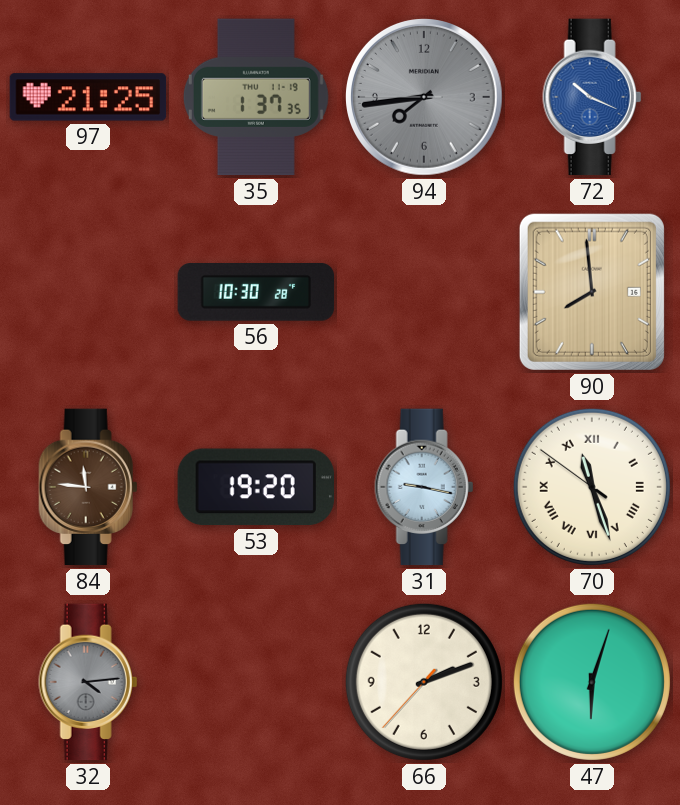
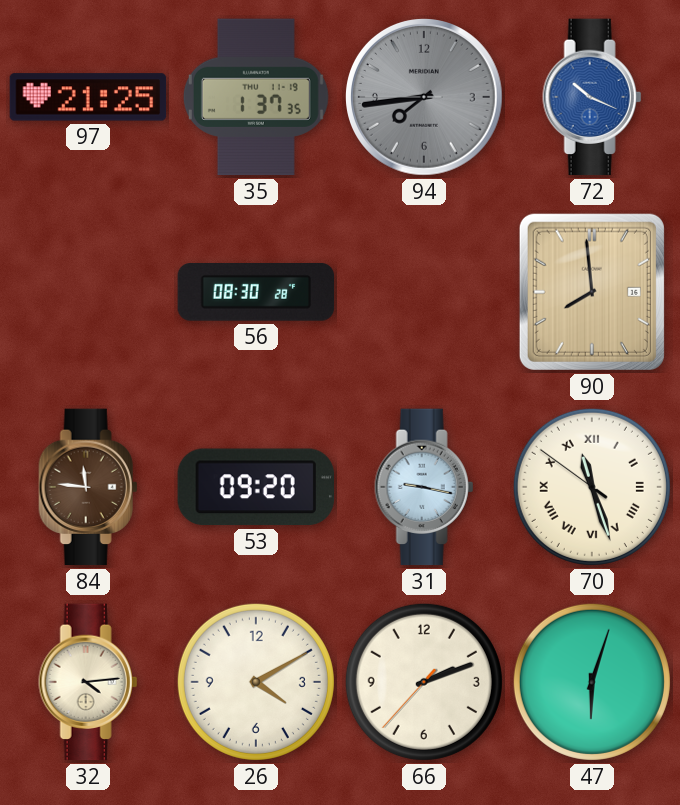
56: 10:30 -> 08:30
53: 19:20 -> 09:20
32 dial: grey -> cream
26: none -> 4:10
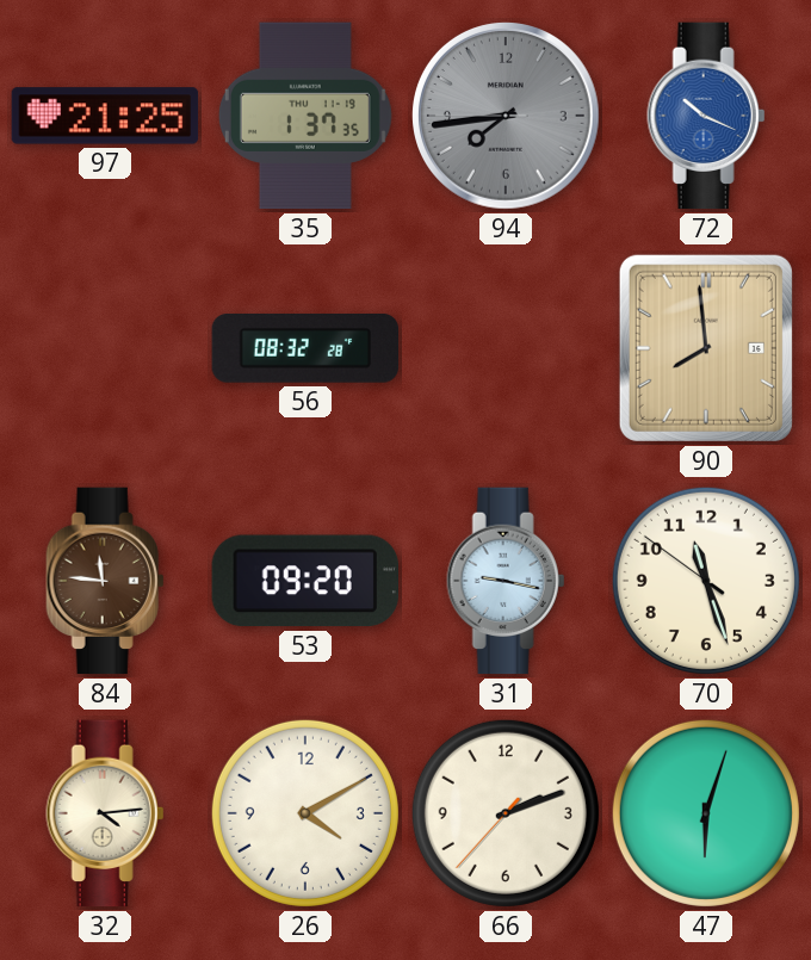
56: 08:30 -> 08:32
70 numerals: Roman -> Arabic
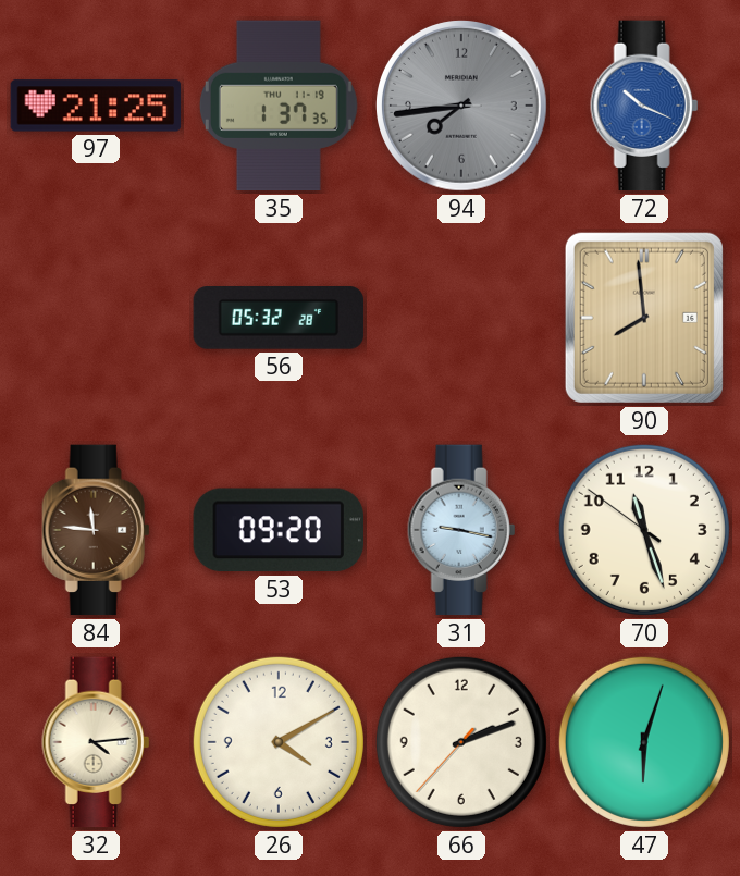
56: 08:32 -> 05:32
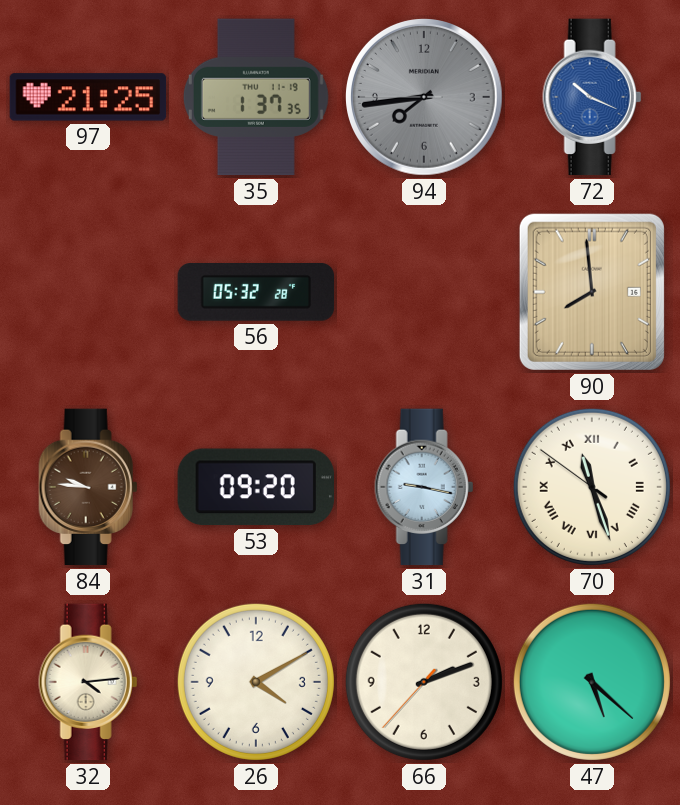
84: 11:46 -> 9:46
70 numerals: Arabic -> Roman
47: 6:03 -> 5:22
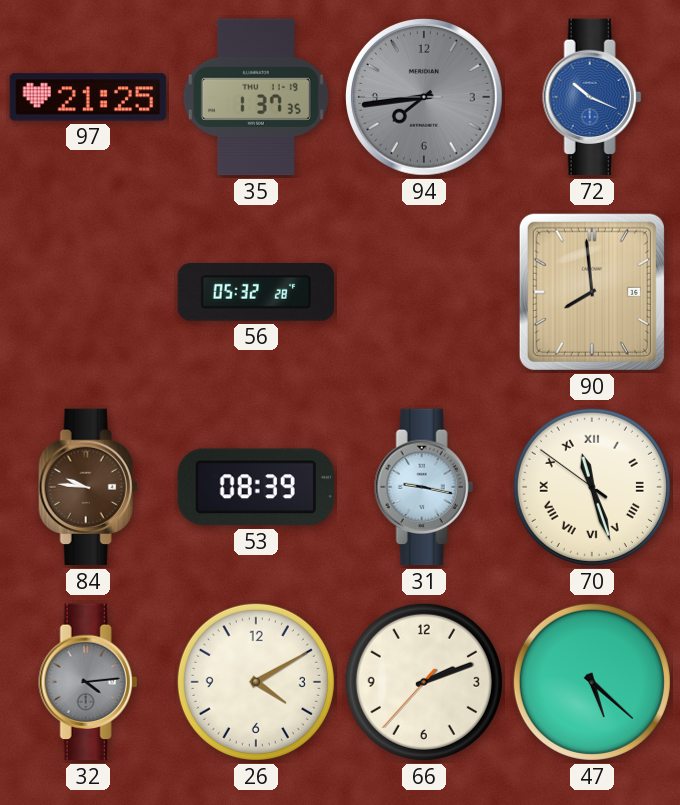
53: 09:20 -> 08:39
32 dial: cream -> grey
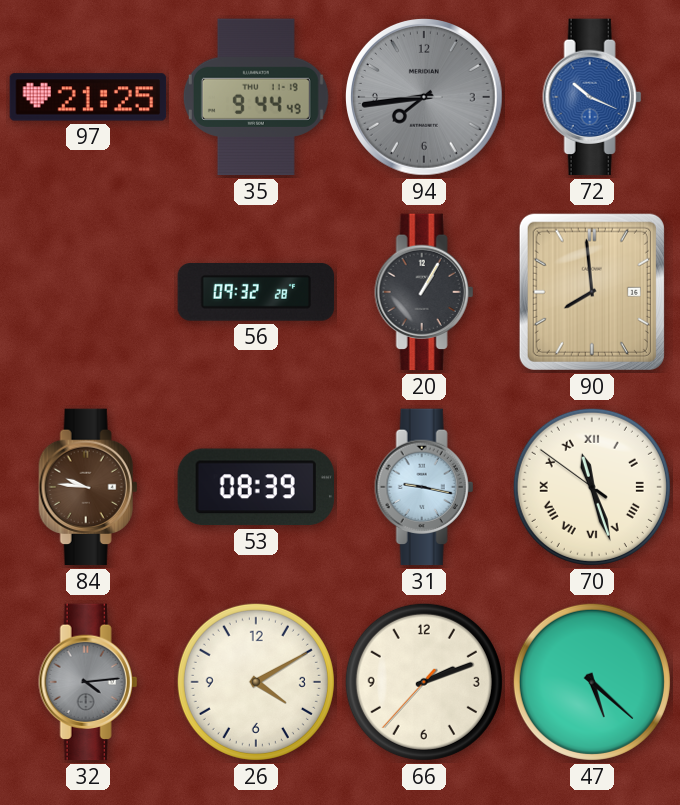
35: 1:37 -> 9:44
56: 05:32 -> 09:32
20: none -> 1:05
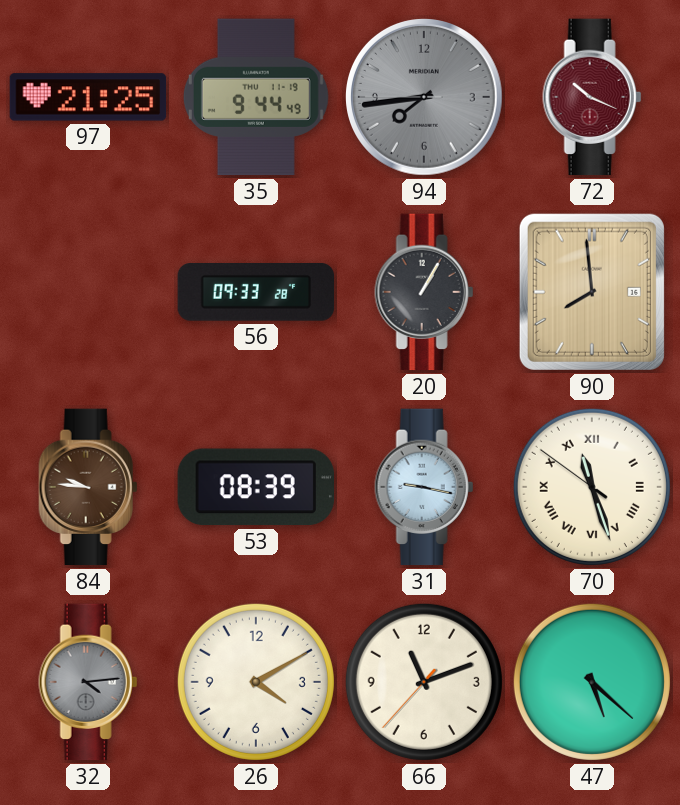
72 dial: blue -> burgundy
56: 09:32 -> 09:33
66: 2:11 -> 11:11
